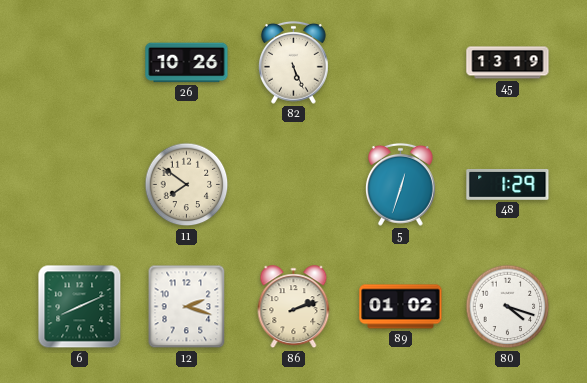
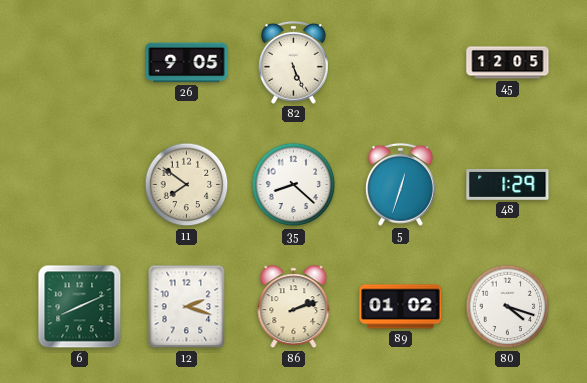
26: 10:26 -> 9:05
45: 13:19 -> 12:05
35: none -> 8:22
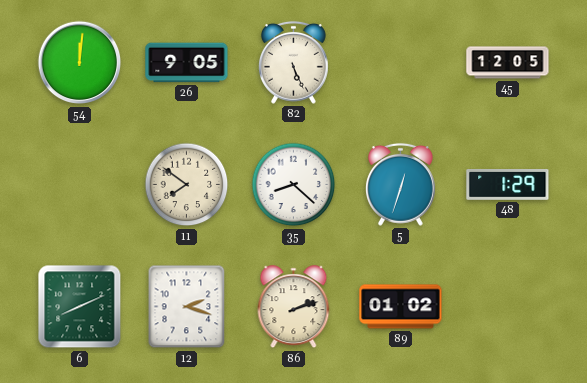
54: none -> 12:01
80: 4:18 -> none
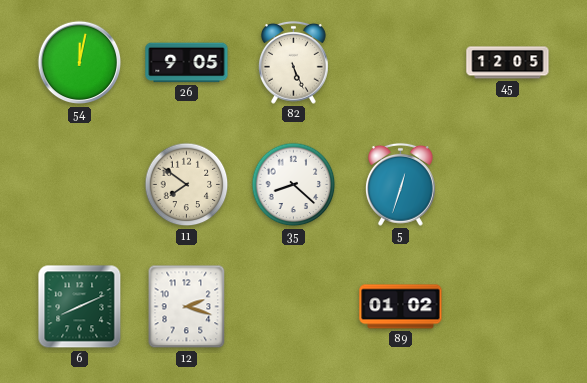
54: 12:01 -> 12:02
48: 1:29 -> none
86: 2:12 -> none
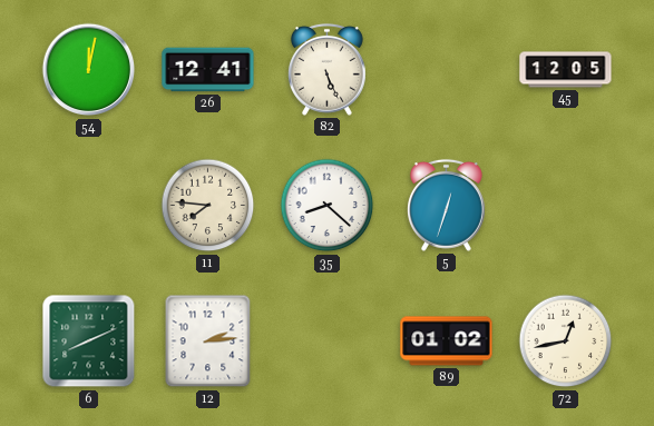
26: 9:05 -> 12:41
11: 7:51 -> 7:46
12: 2:18 -> 2:14
72: none -> 12:43
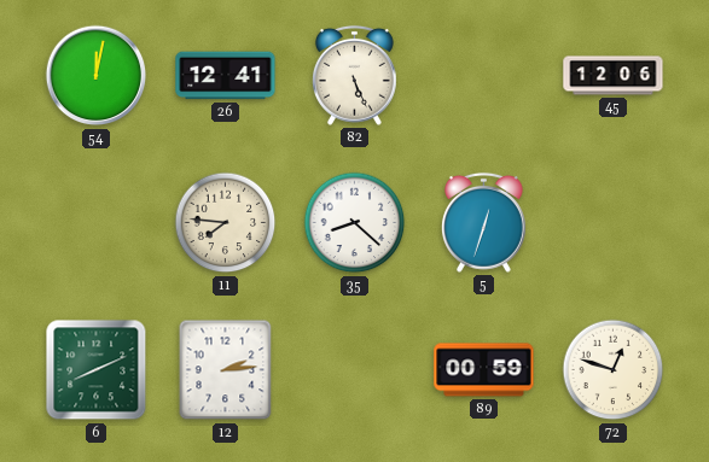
45: 12:05 -> 12:06
89: 01:02 -> 00:59
72: 12:43 -> 12:48
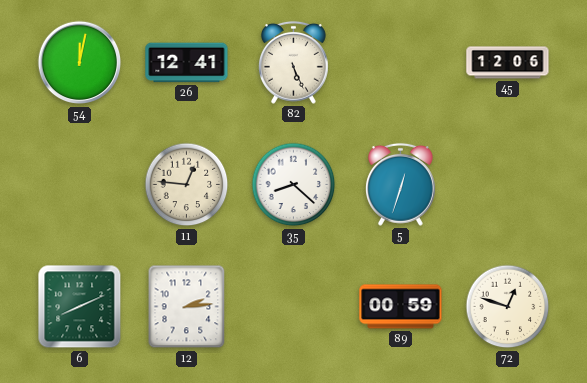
11: 7:46 -> 12:46
